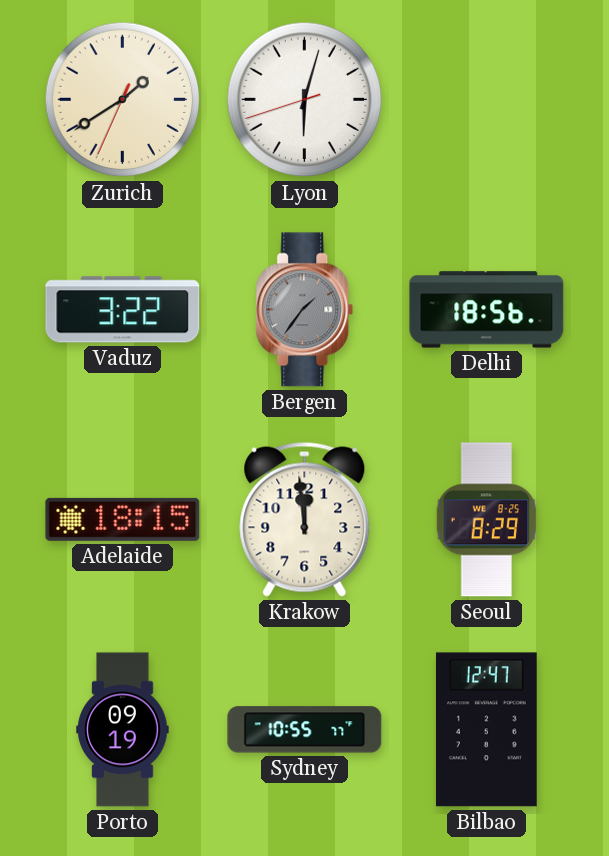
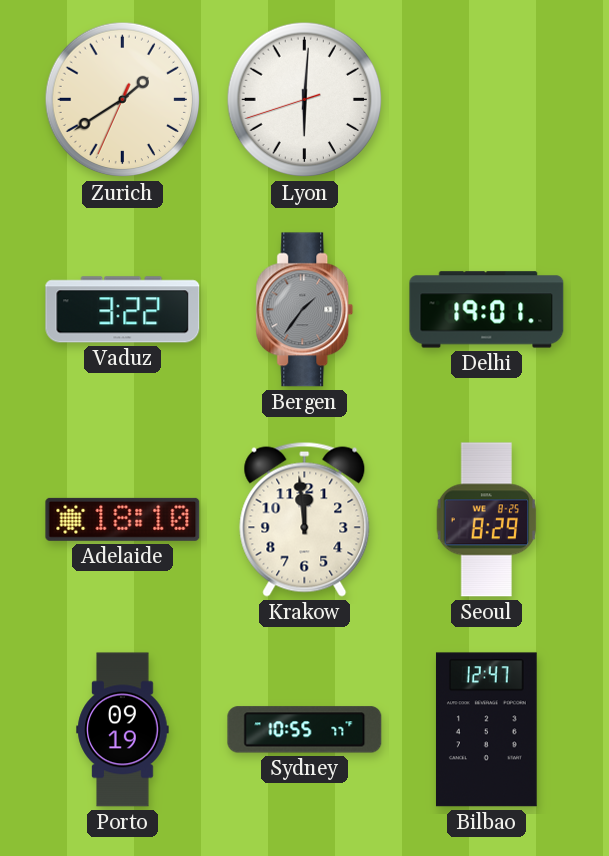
Lyon: 6:02 -> 6:00
Delhi: 18:56 -> 19:01
Adelaide: 18:15 -> 18:10
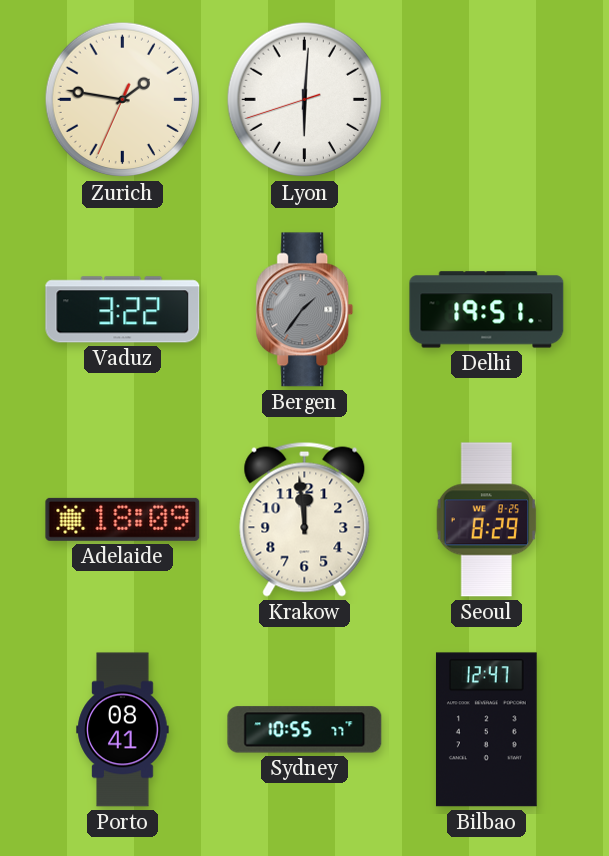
Zurich: 1:39 -> 1:46
Delhi: 19:01 -> 19:51
Adelaide: 18:10 -> 18:09
Porto: 09:19 -> 08:41
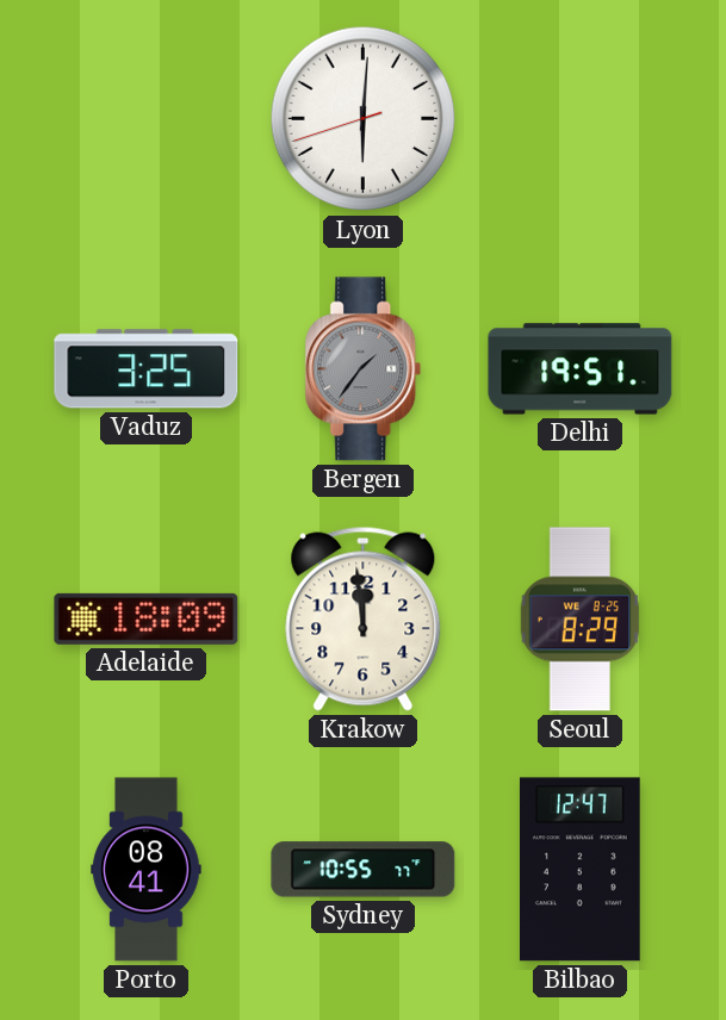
Zurich: 1:46 -> none
Vaduz: 3:22 -> 3:25
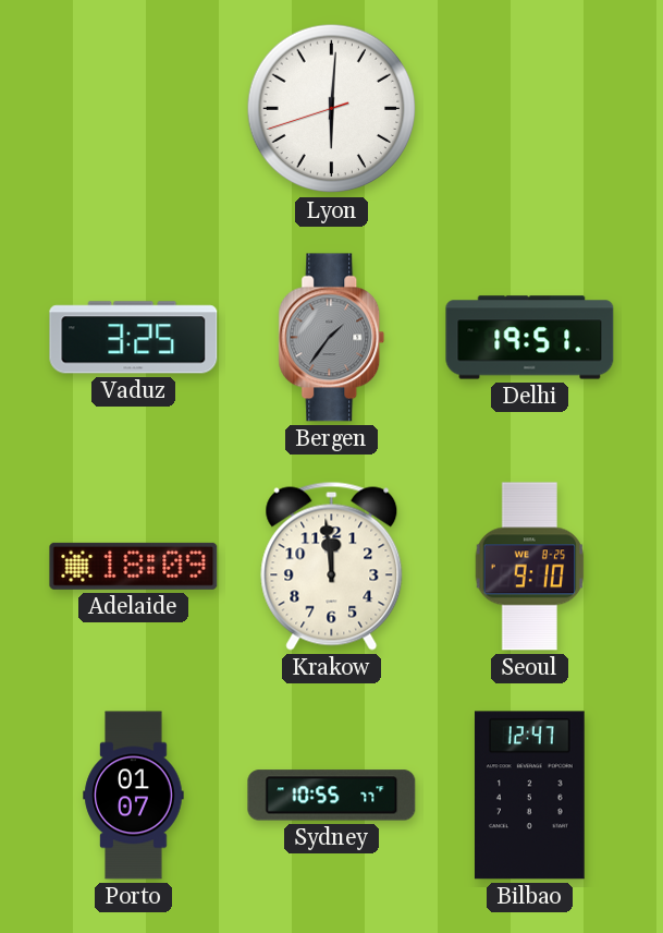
Seoul: 8:29 -> 9:10
Porto: 08:41 -> 01:07
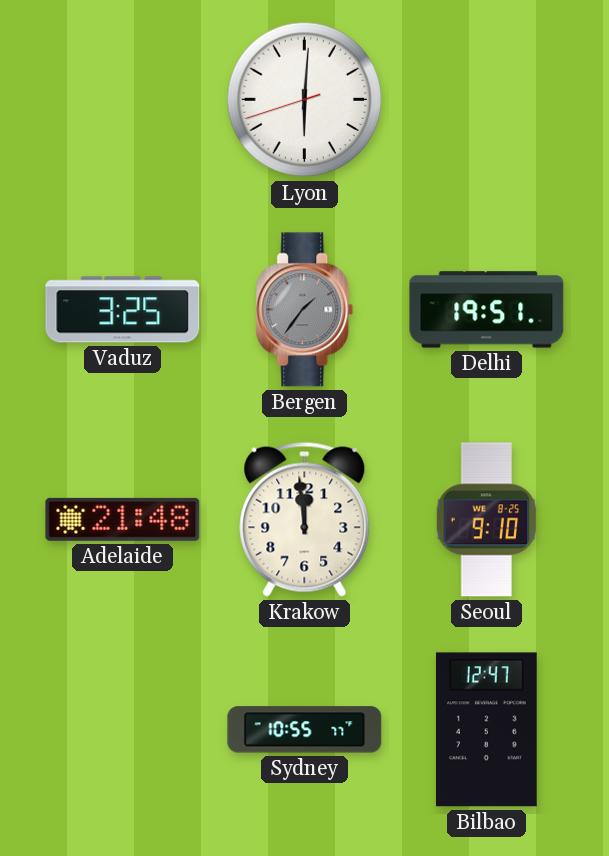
Adelaide: 18:09 -> 21:48
Porto: 01:07 -> none
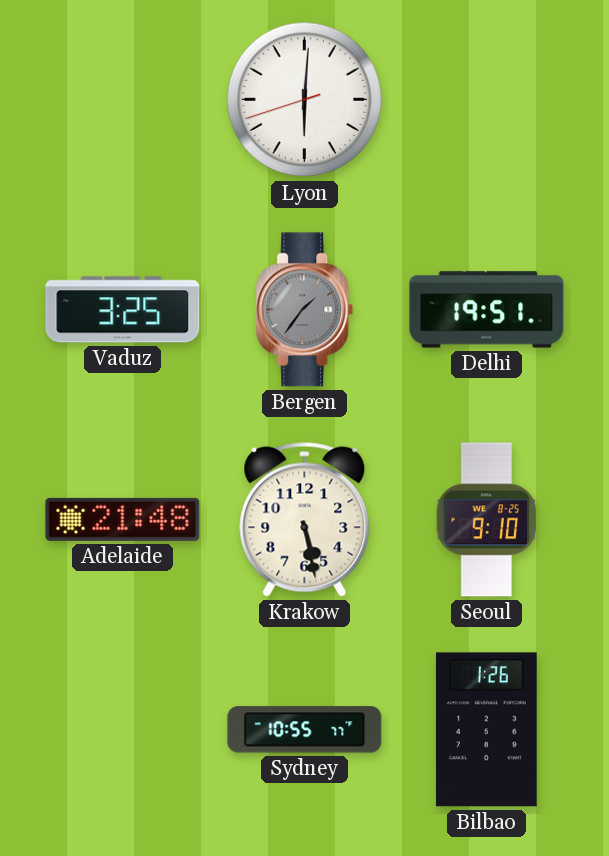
Krakow: 11:59 -> 5:28
Bilbao: 12:47 -> 1:26
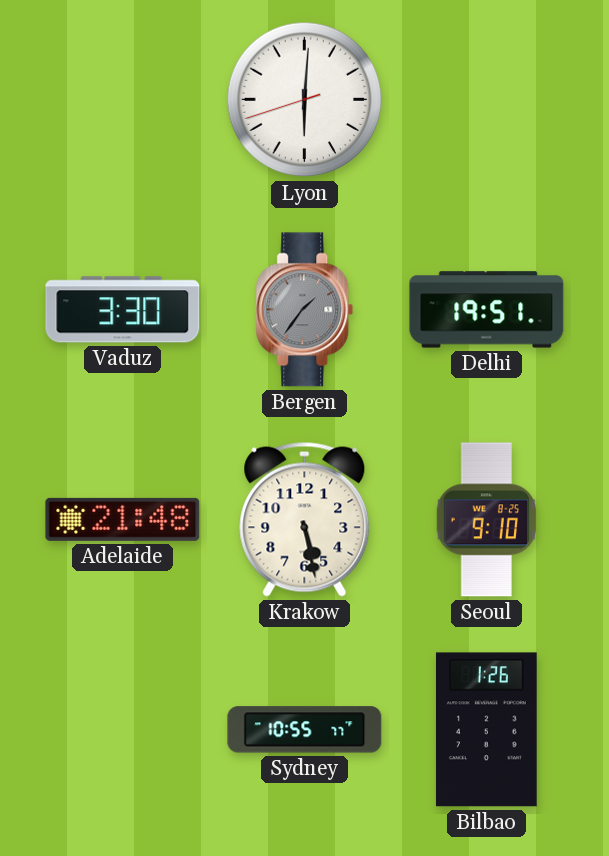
Vaduz: 3:25 -> 3:30
